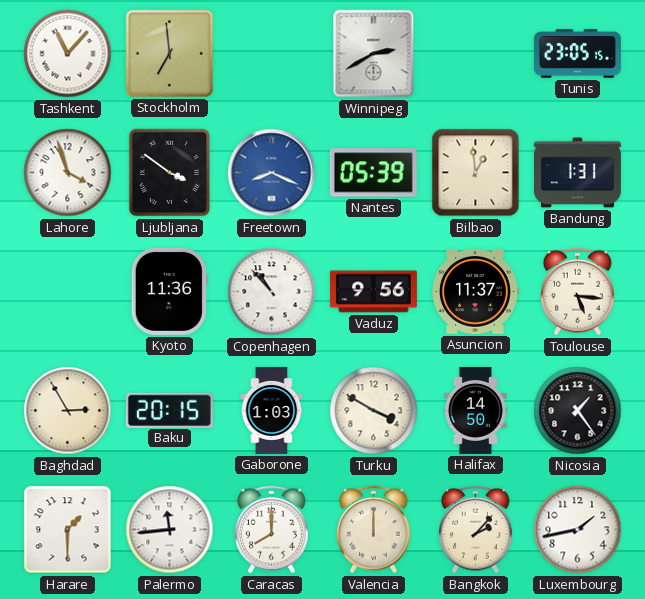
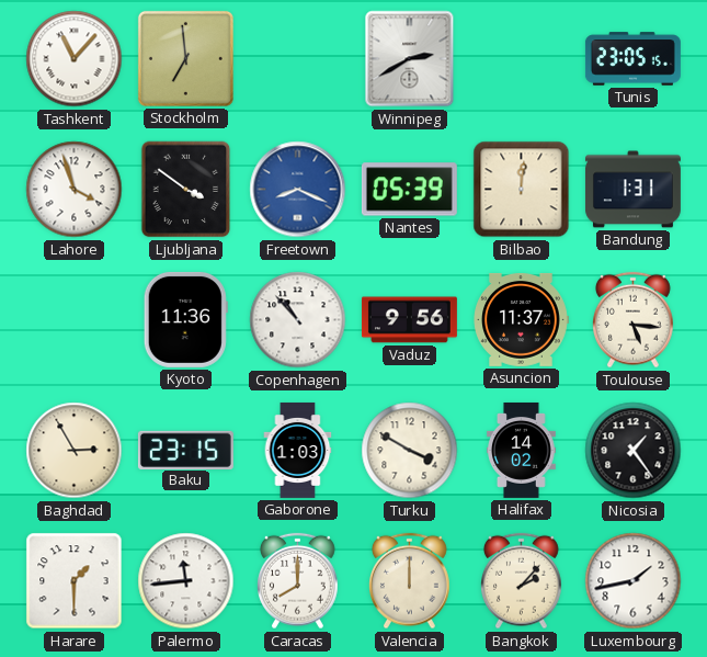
Bilbao: 12:59 -> 12:01
Baku: 20:15 -> 23:15
Halifax: 14:50 -> 14:02
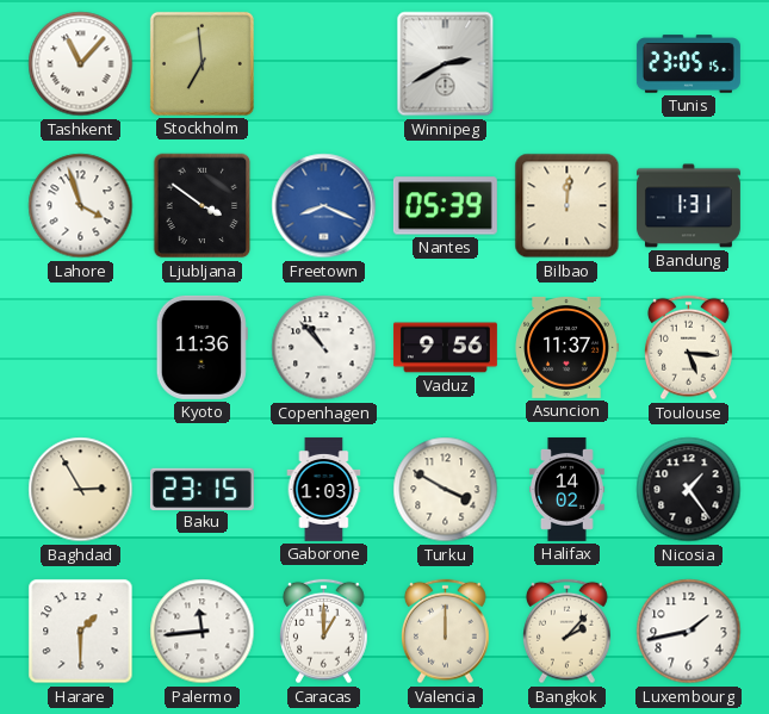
Caracas: 8:00 -> 1:00
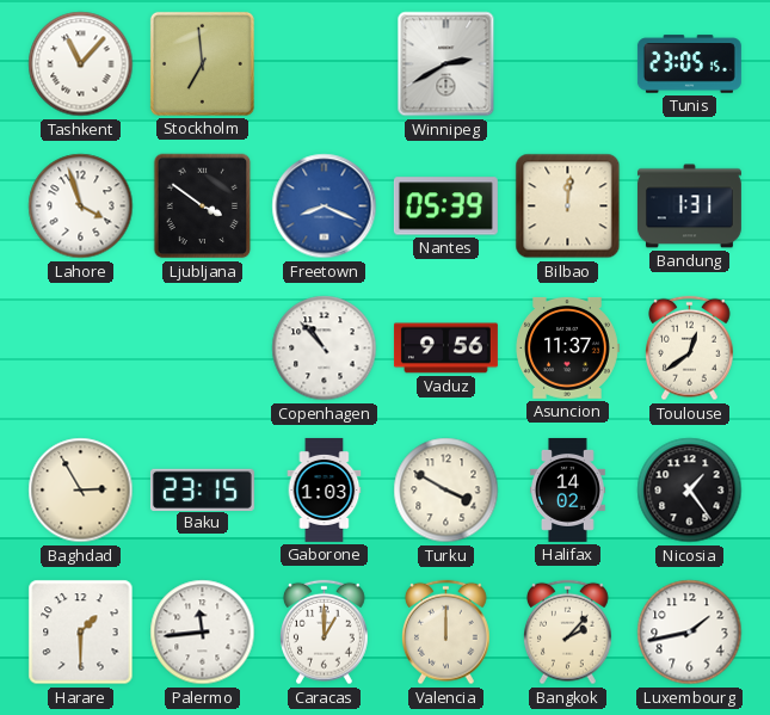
Kyoto: 11:36 -> none
Toulouse: 5:16 -> 12:39
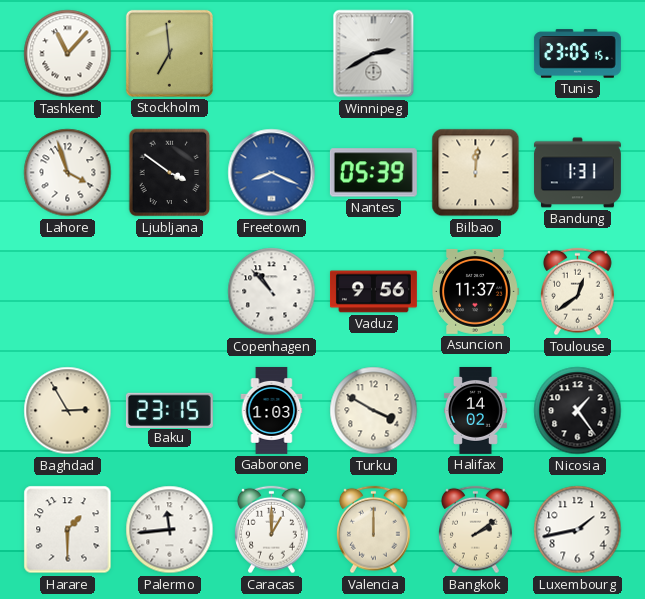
Bangkok: 2:07 -> 2:09
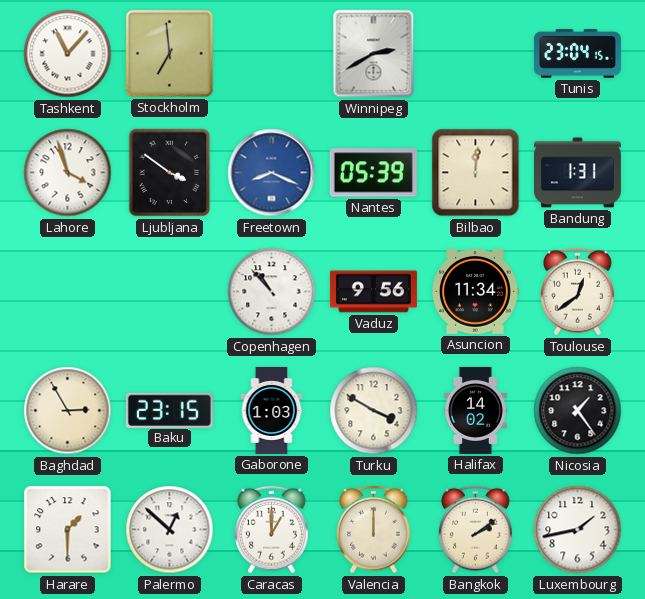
Tunis: 23:05 -> 23:04
Asuncion: 11:37 -> 11:34
Palermo: 11:44 -> 12:52
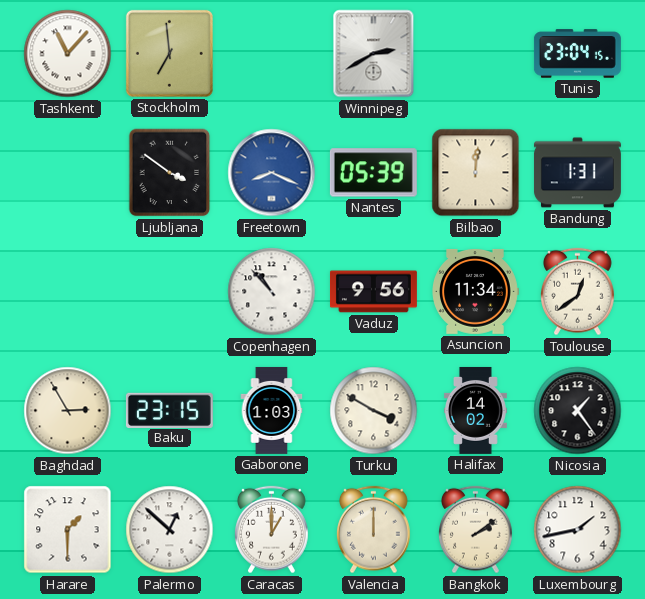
Lahore: 3:57 -> none
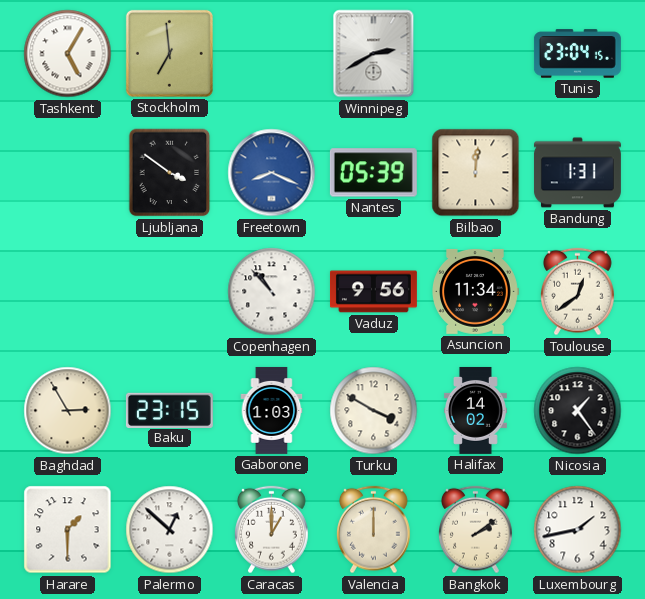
Tashkent: 11:07 -> 5:05
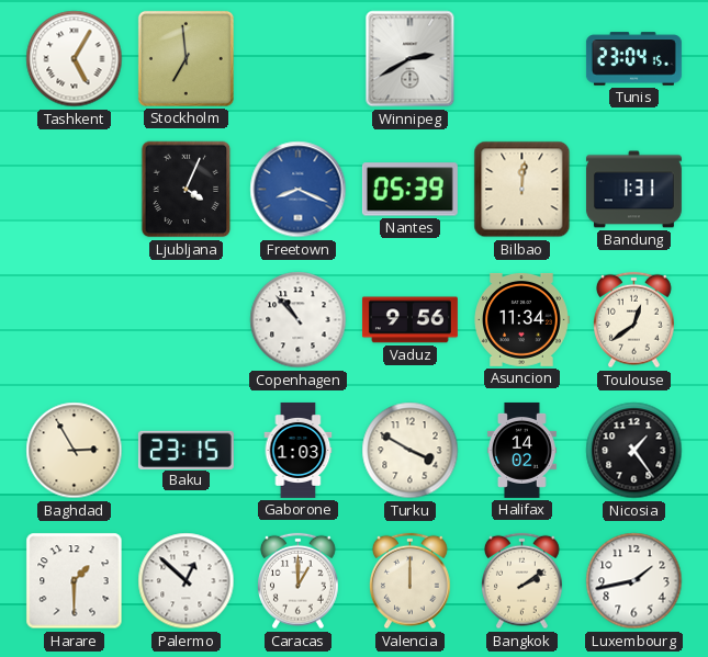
Ljubljana: 3:51 -> 4:04
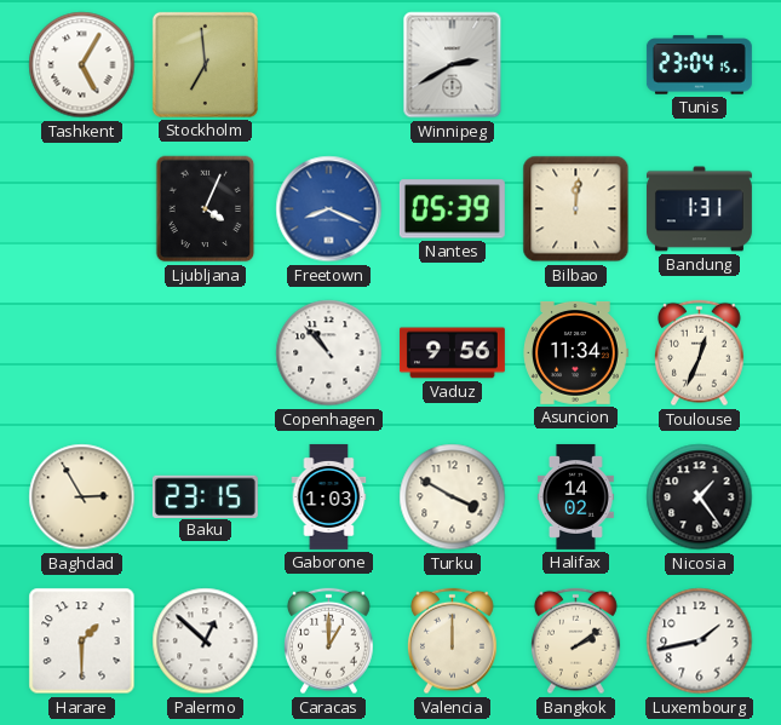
Toulouse: 12:39 -> 12:34
